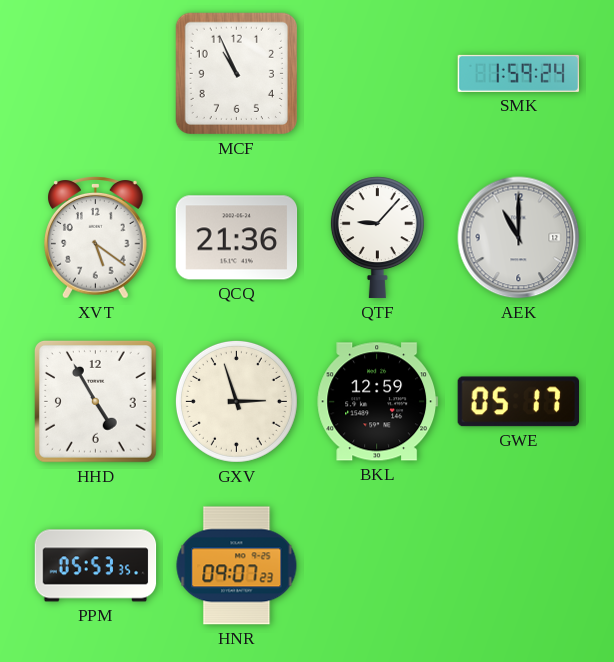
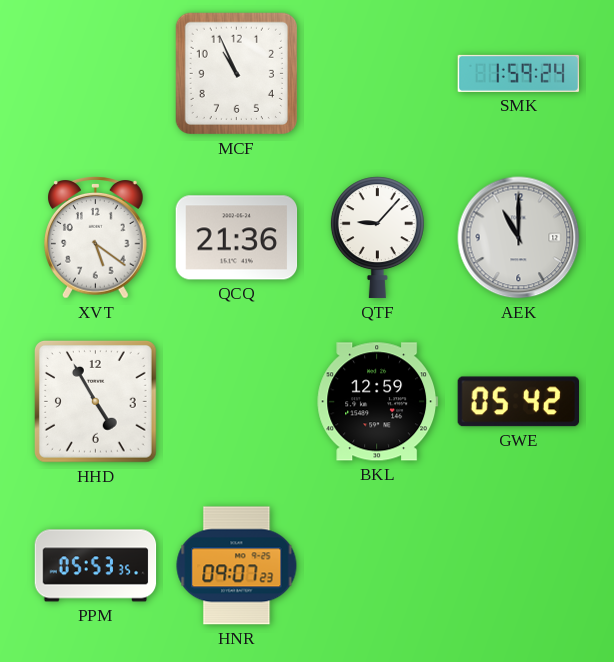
GXV: 2:57 -> none
GWE: 05:17 -> 05:42
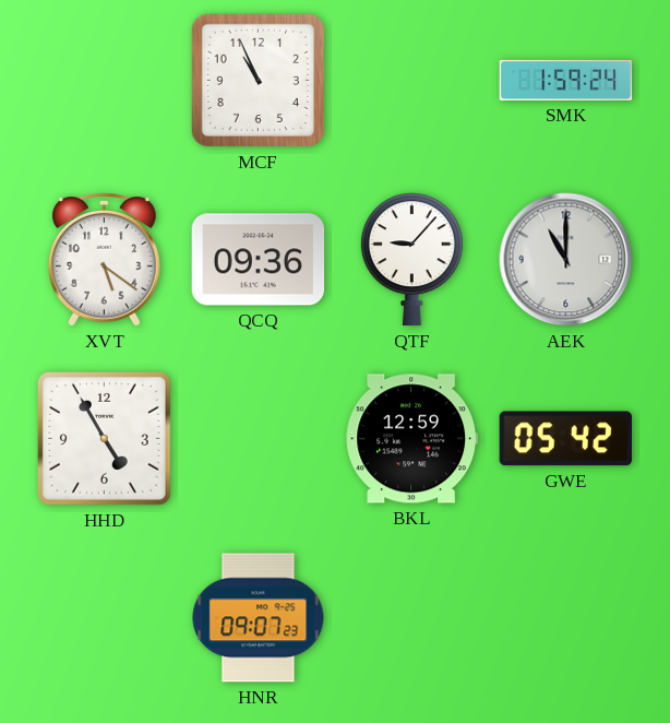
QCQ: 21:36 -> 09:36
PPM: 05:53 -> none
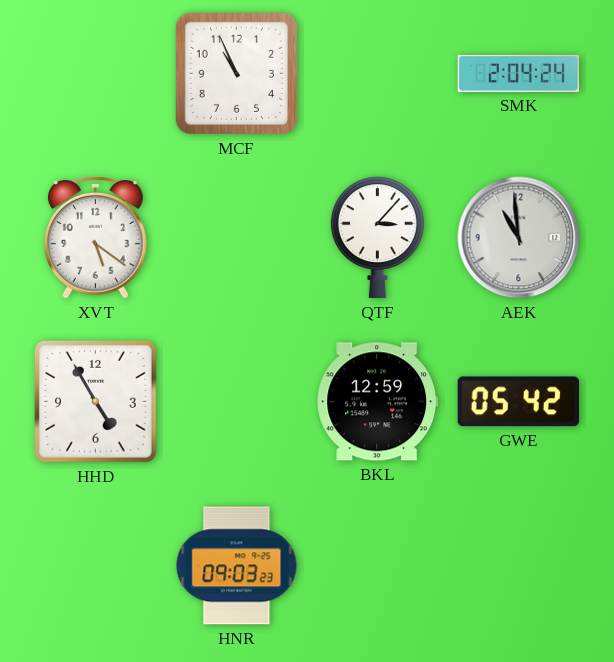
SMK: 1:59 -> 2:04
QCQ: 09:36 -> none
QTF: 9:07 -> 3:07
AEK: 11:00 -> 10:59
HNR: 09:07 -> 09:03
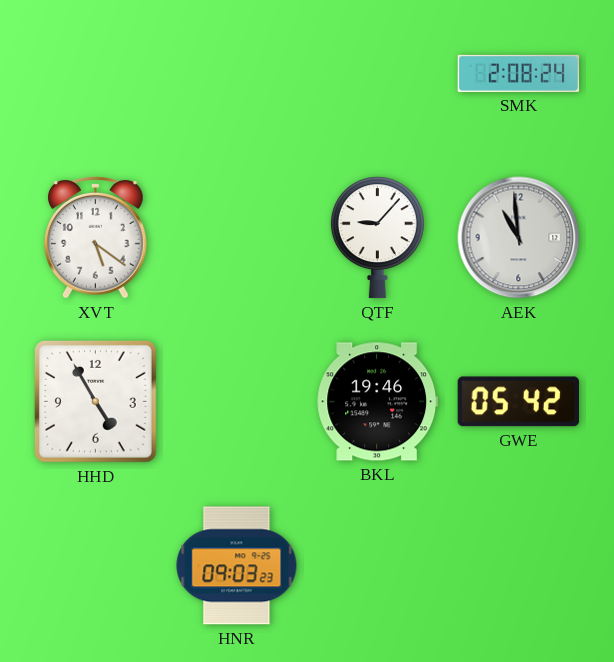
MCF: 10:56 -> none
SMK: 2:04 -> 2:08
QTF: 3:07 -> 9:07
BKL: 12:59 -> 19:46
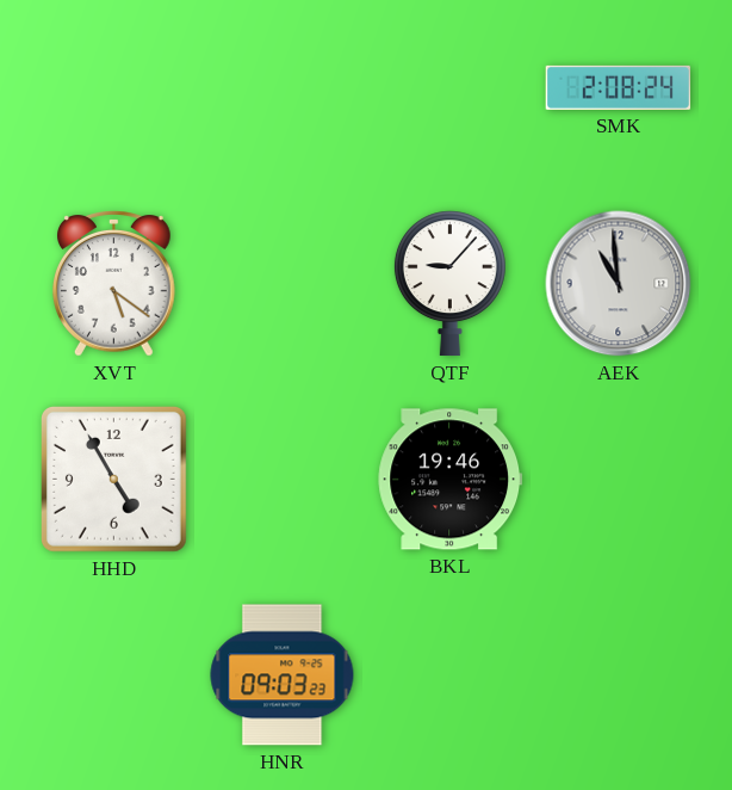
GWE: 05:42 -> none
